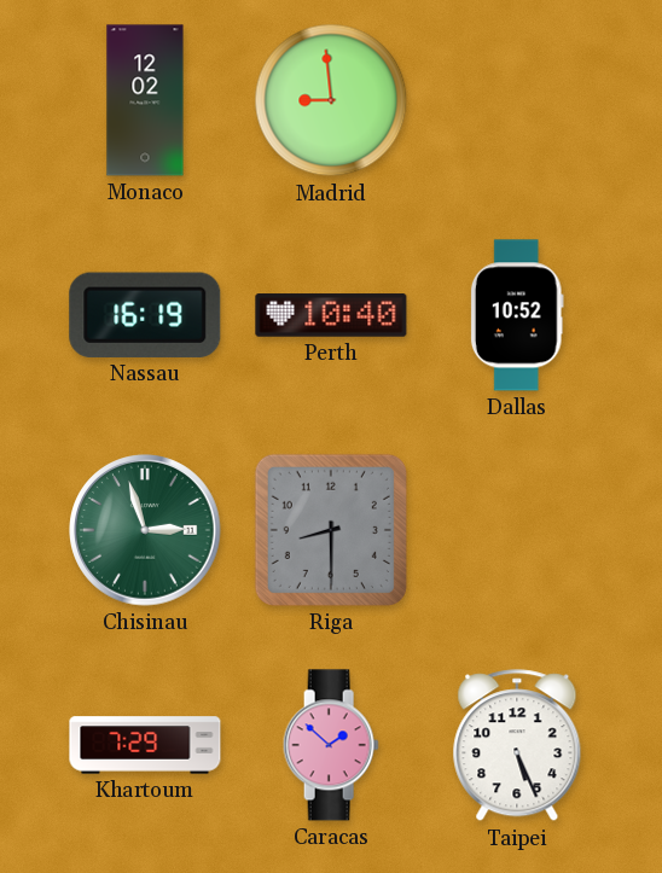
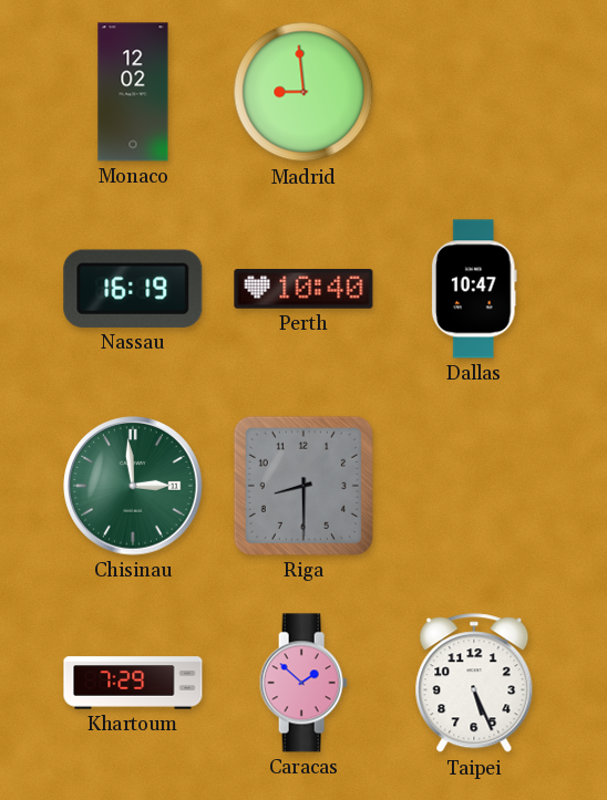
Dallas: 10:52 -> 10:47
Chisinau: 2:57 -> 2:59
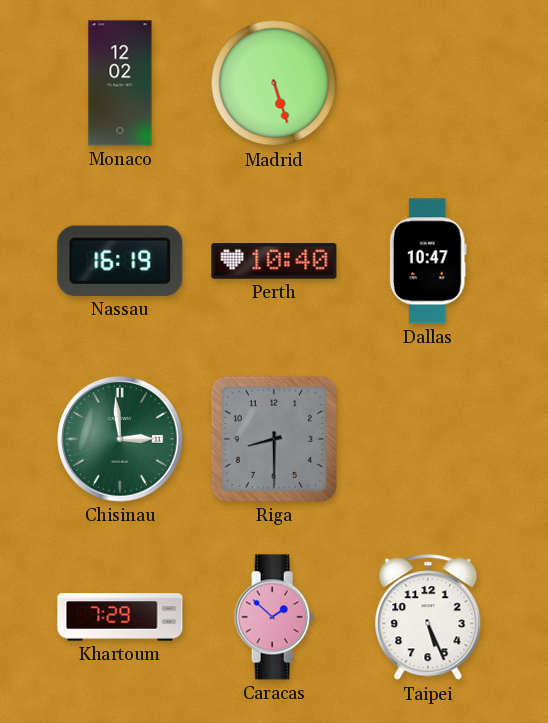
Madrid: 8:59 -> 5:27
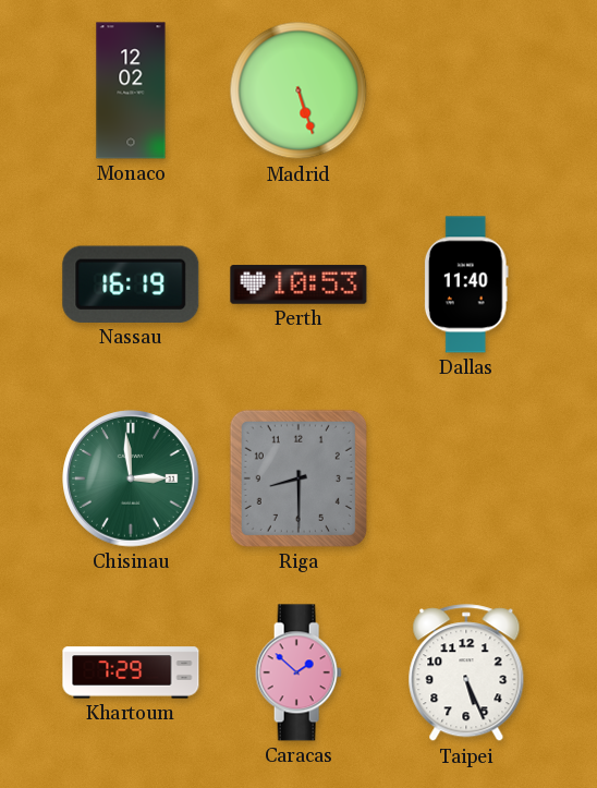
Perth: 10:40 -> 10:53
Dallas: 10:47 -> 11:40
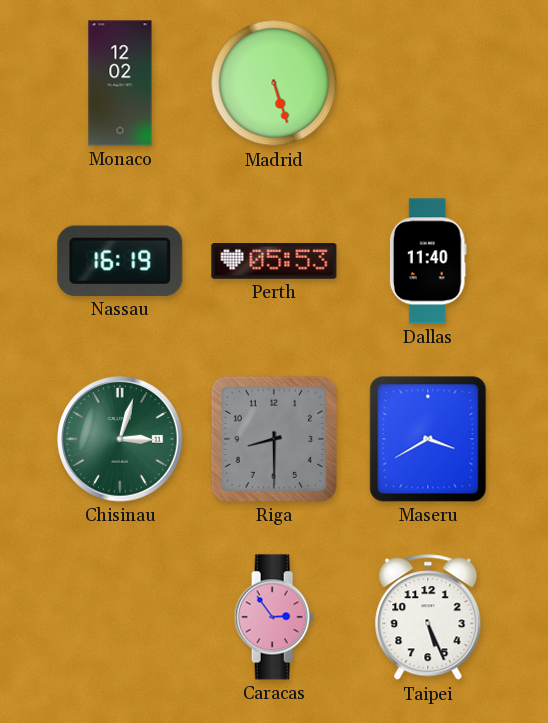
Perth: 10:53 -> 05:53
Chisinau: 2:59 -> 3:03
Maseru: none -> 3:40
Khartoum: 7:29 -> none
Caracas: 1:52 -> 2:54
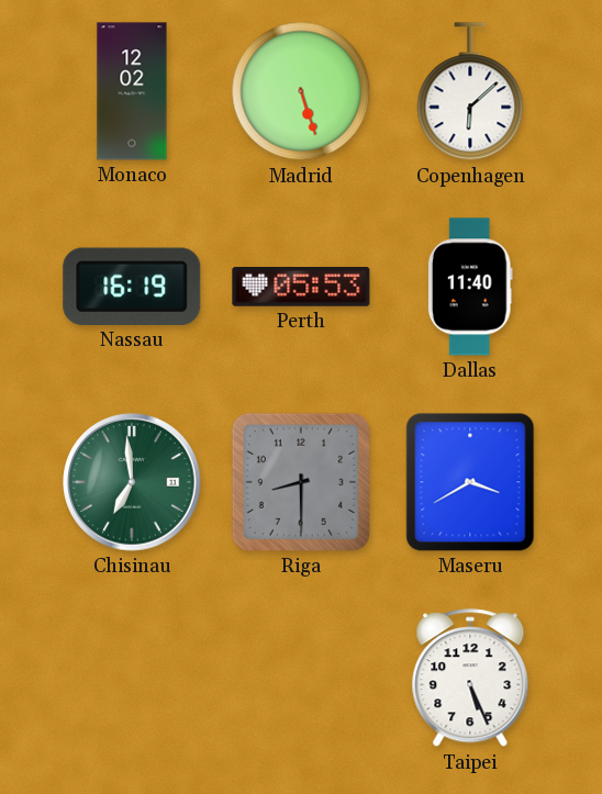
Copenhagen: none -> 6:08
Chisinau: 3:03 -> 6:59
Caracas: 2:54 -> none
